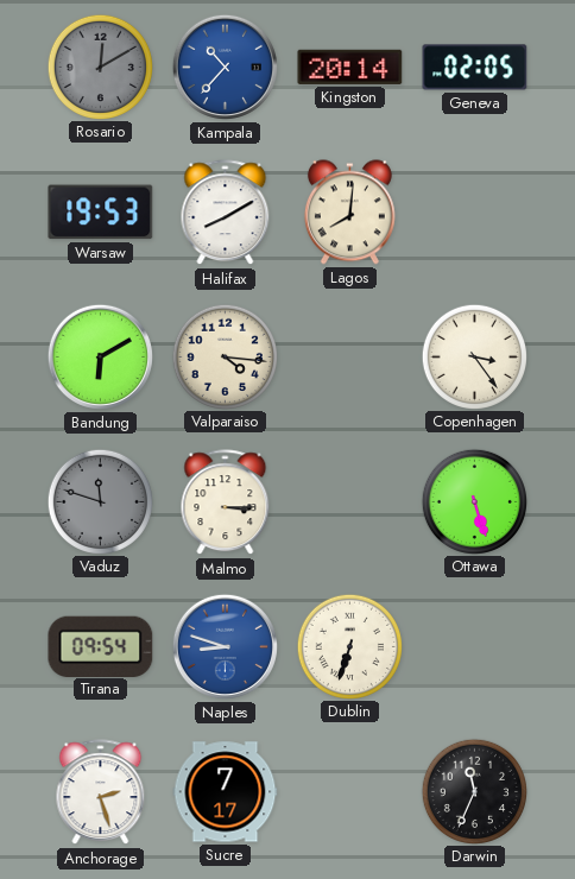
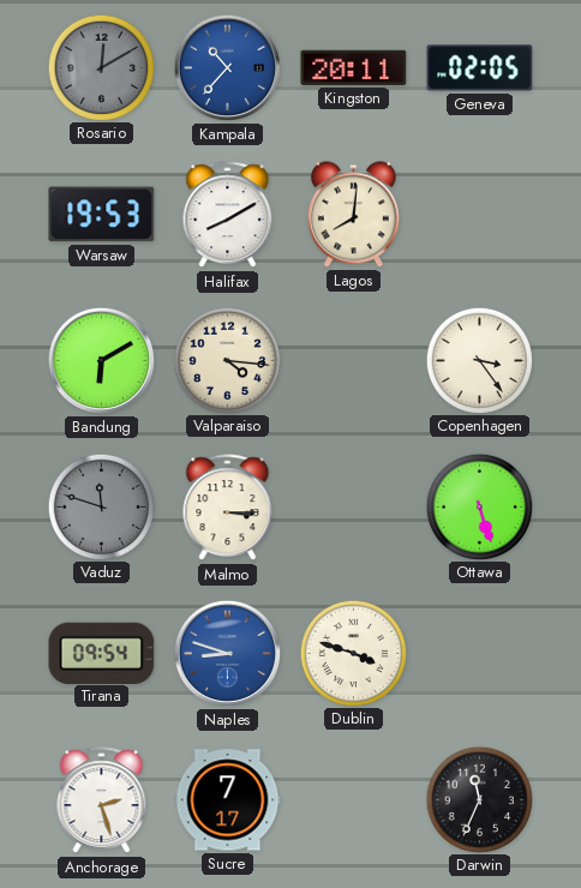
Kingston: 20:14 -> 20:11
Dublin: 6:33 -> 3:48
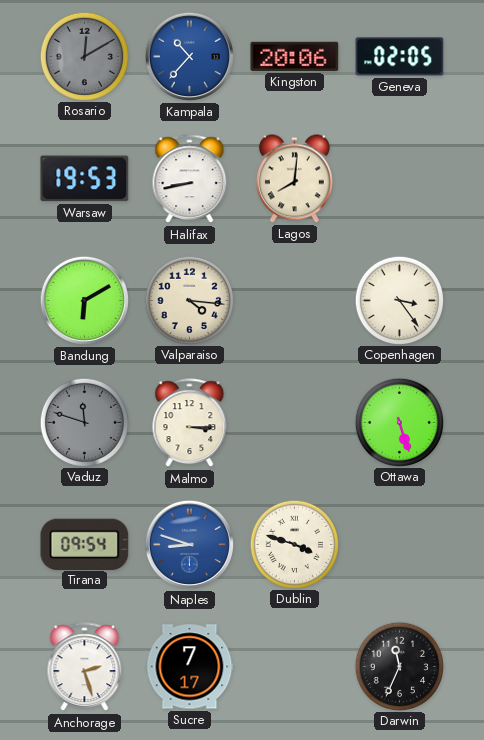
Kingston: 20:11 -> 20:06
Halifax: 8:10 -> 8:43
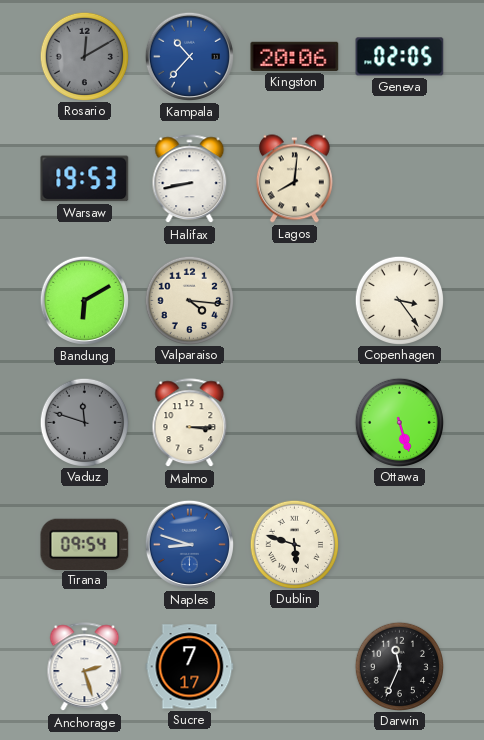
Dublin: 3:48 -> 5:48
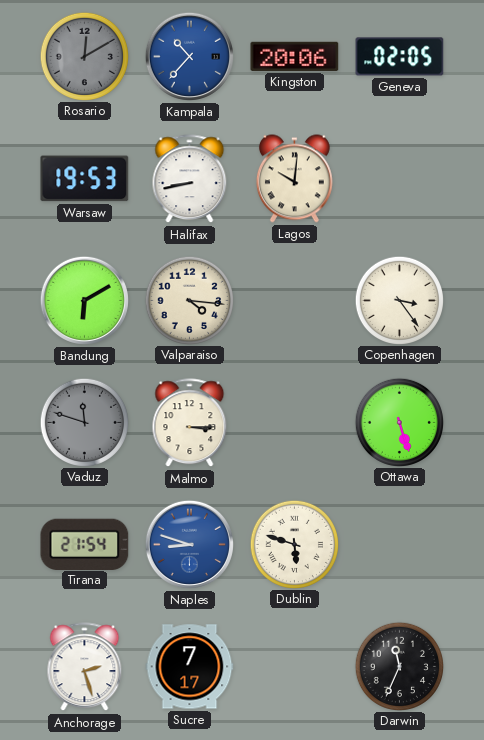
Lagos: 8:01 -> 10:01
Tirana: 09:54 -> 21:54
